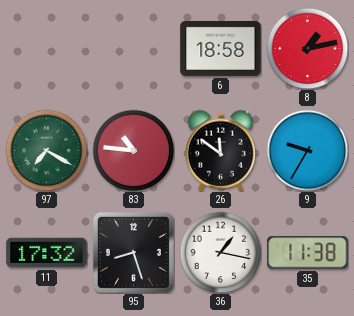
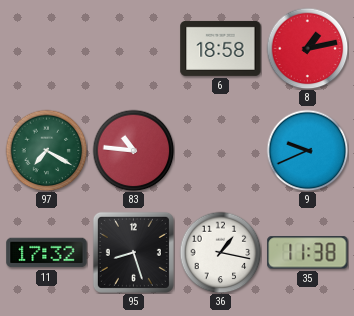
26: 11:51 -> none
9: 9:35 -> 9:41
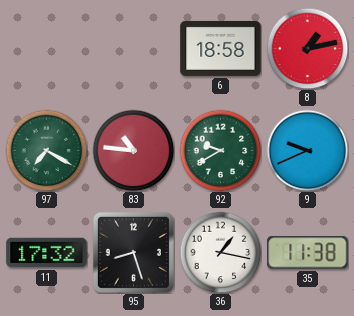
92: none -> 9:40
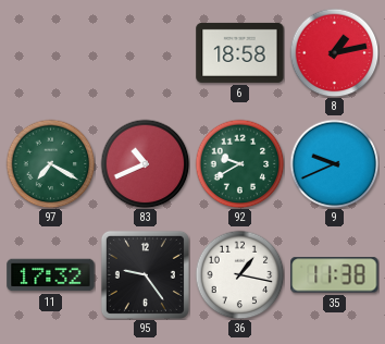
83: 10:46 -> 10:41
95: 8:27 -> 9:24
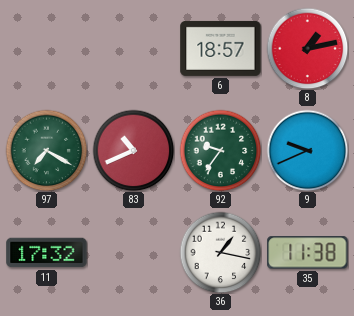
6: 18:58 -> 18:57
92: 9:40 -> 9:36
95: 9:24 -> none
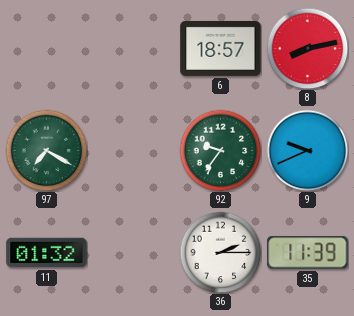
8: 1:13 -> 8:13
83: 10:41 -> none
11: 17:32 -> 01:32
36: 1:17 -> 2:15
35: 11:38 -> 11:39
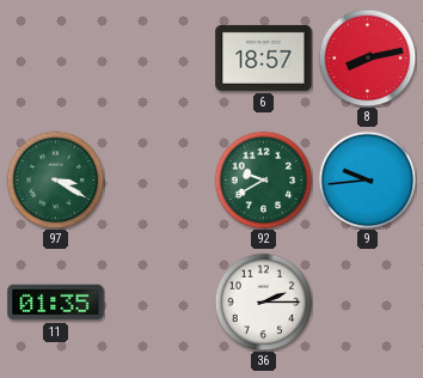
97: 7:20 -> 3:20
92: 9:36 -> 9:40
9: 9:41 -> 9:44
11: 01:32 -> 01:35
35: 11:39 -> none
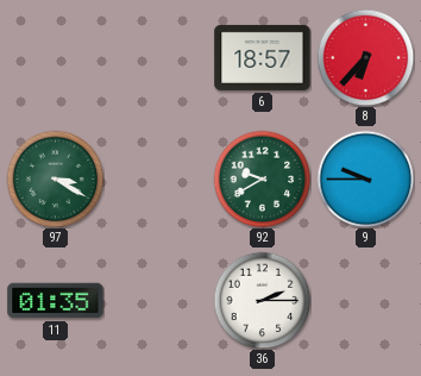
8: 8:13 -> 6:37
9: 9:44 -> 9:45
